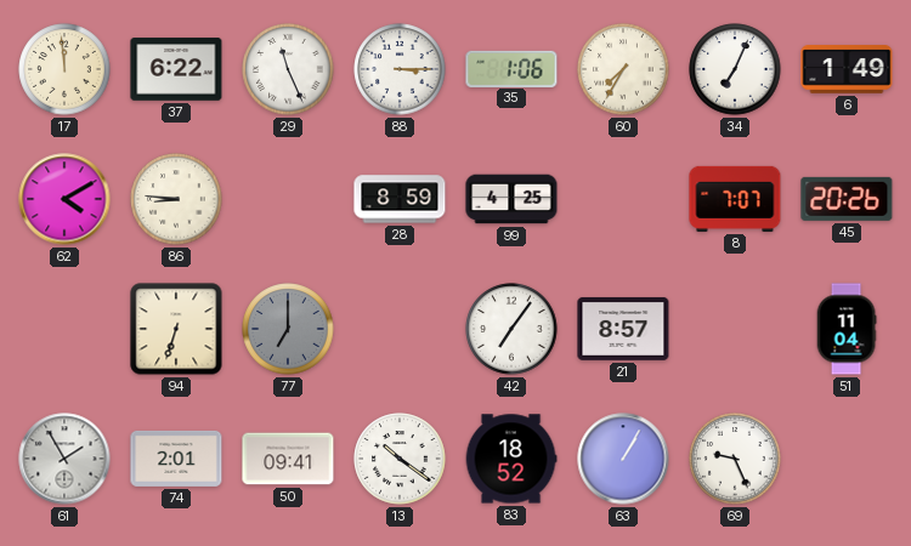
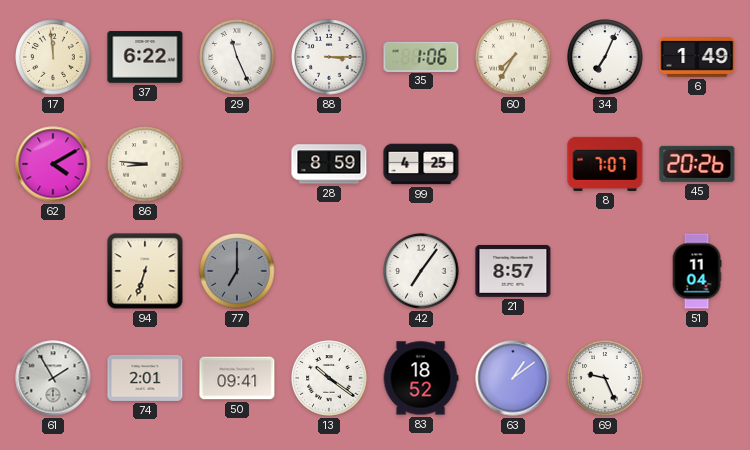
63: 1:05 -> 1:09
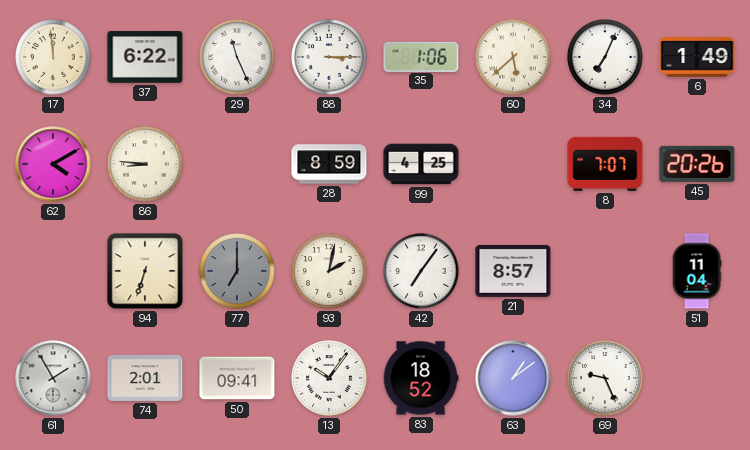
60: 7:35 -> 5:38
93: none -> 2:02
13: 10:21 -> 10:06
